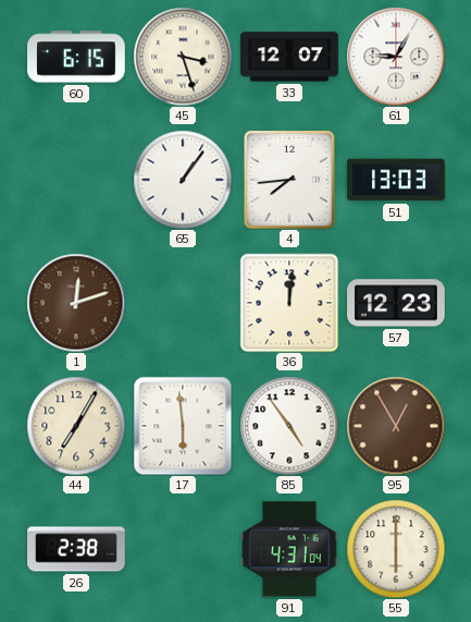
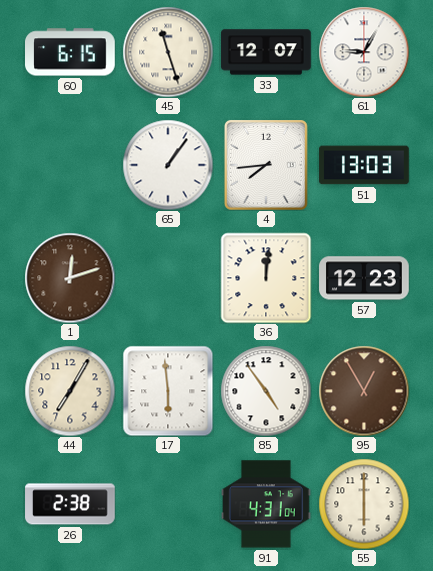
45: 3:27 -> 11:27
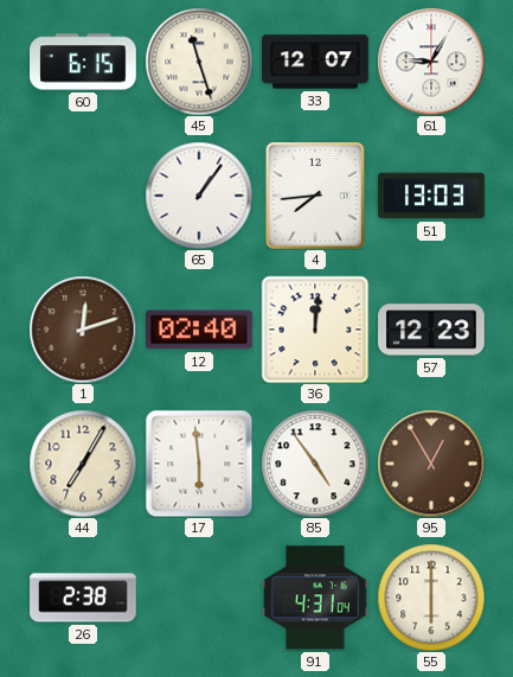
12: none -> 02:40
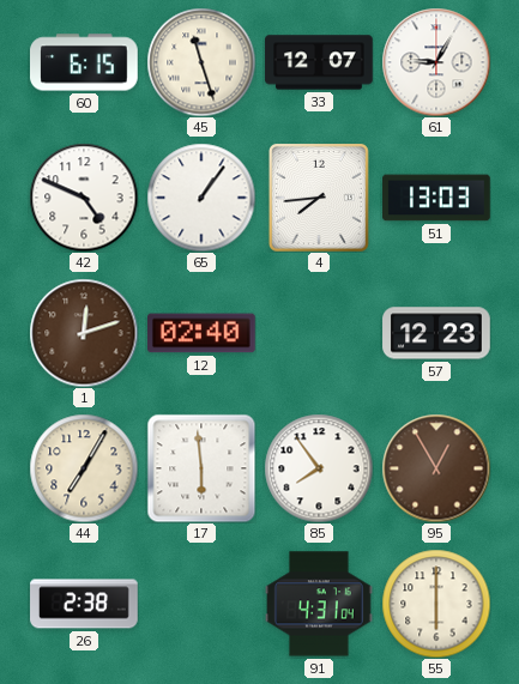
42: none -> 4:49
36: 12:01 -> none
85: 4:54 -> 7:54
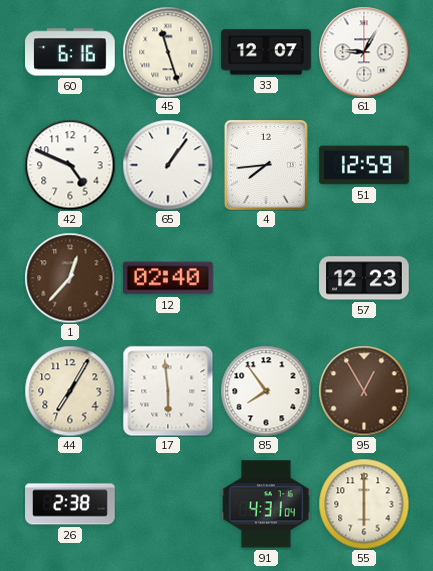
60: 6:15 -> 6:16
51: 13:03 -> 12:59
1: 12:12 -> 12:37
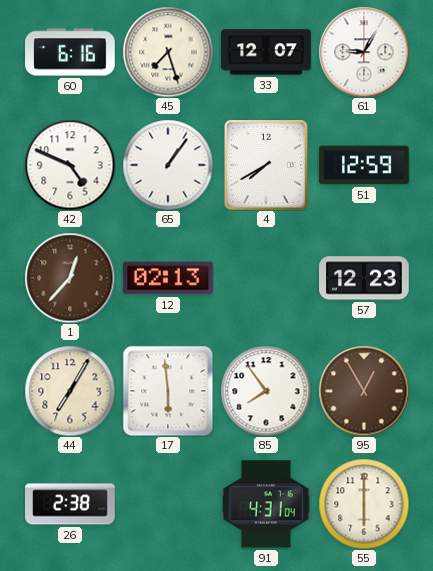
45: 11:27 -> 7:27
4: 7:44 -> 7:40
12: 02:40 -> 02:13
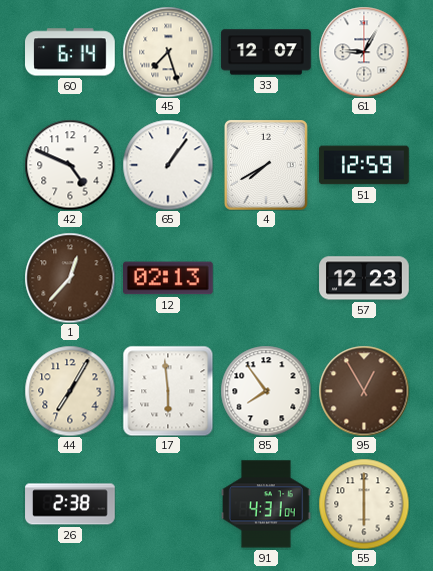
60: 6:16 -> 6:14
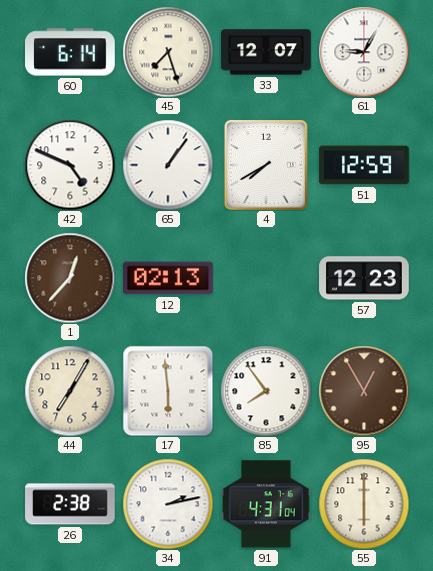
34: none -> 2:13
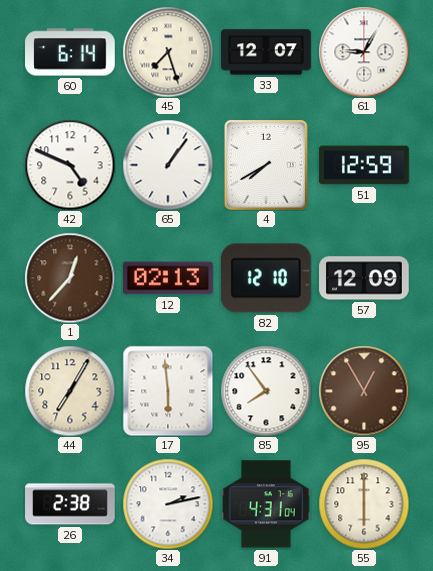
82: none -> 12:10
57: 12:23 -> 12:09
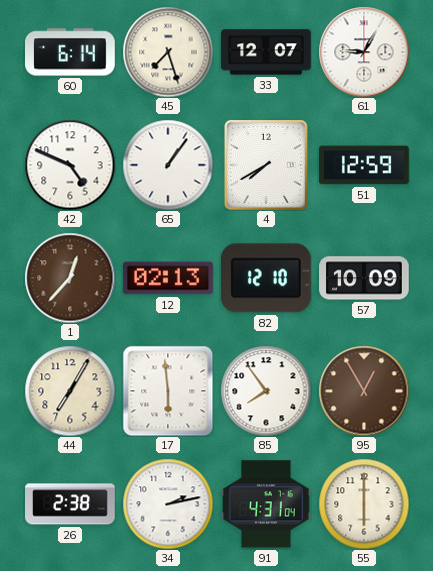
57: 12:09 -> 10:09
